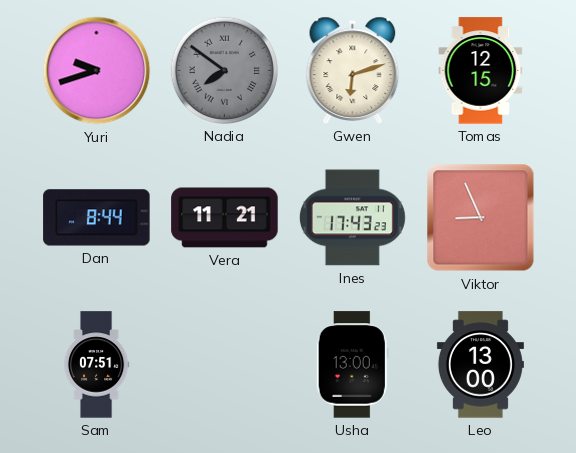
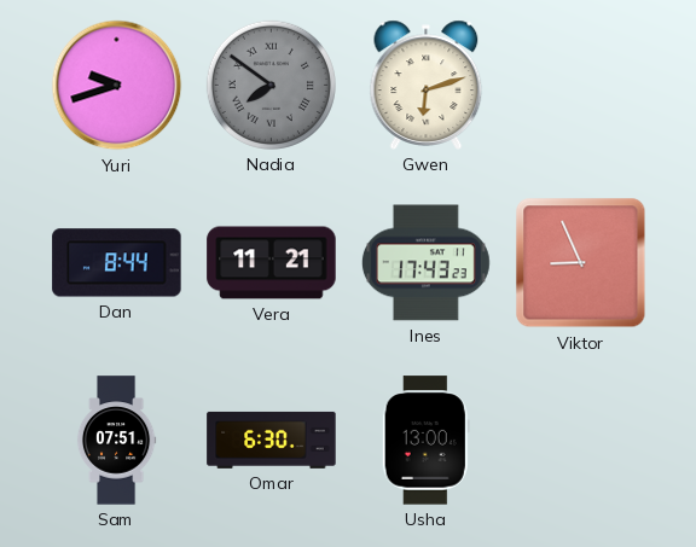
Tomas: 12:15 -> none
Omar: none -> 6:30
Leo: 13:00 -> none
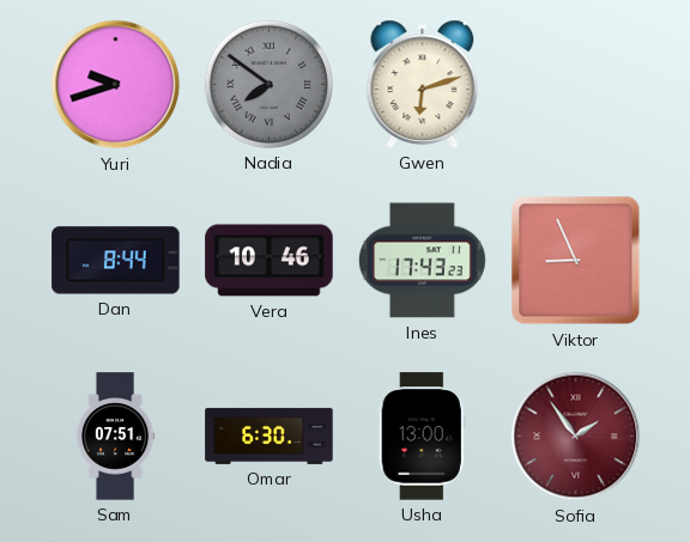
Vera: 11:21 -> 10:46
Sofia: none -> 1:54
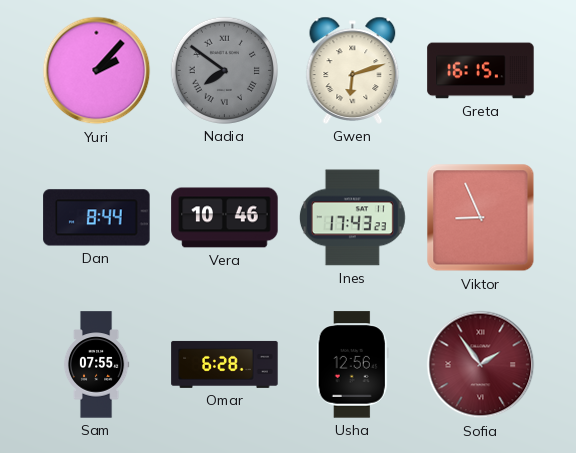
Yuri: 9:42 -> 2:07
Greta: none -> 16:15
Sam: 07:51 -> 07:55
Omar: 6:30 -> 6:28
Usha: 13:00 -> 12:56
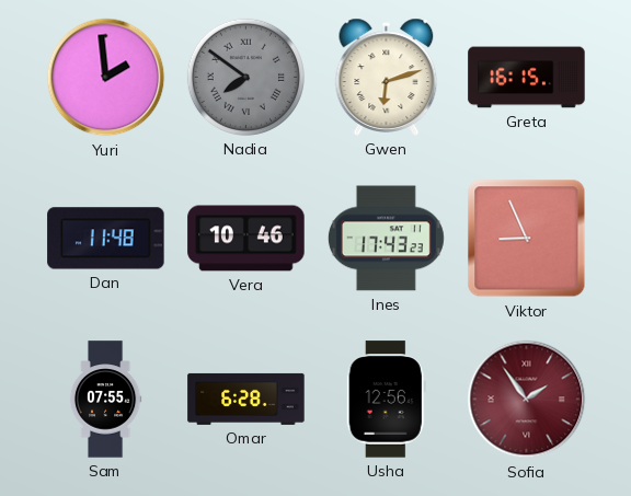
Yuri: 2:07 -> 1:59
Dan: 8:44 -> 11:48
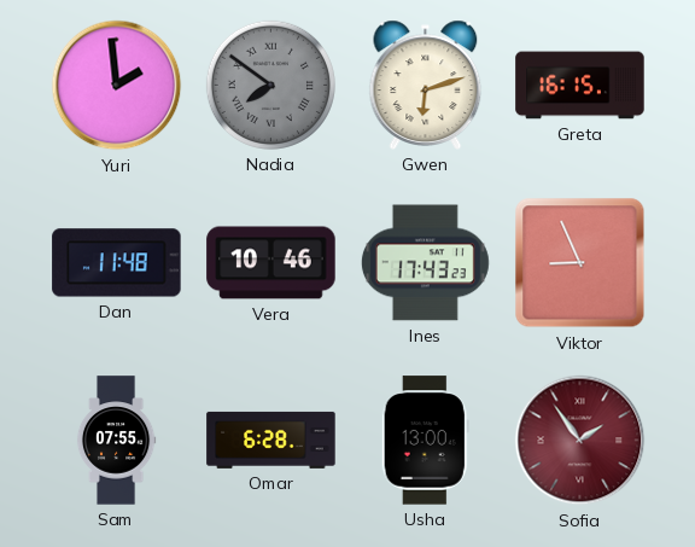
Usha: 12:56 -> 13:00
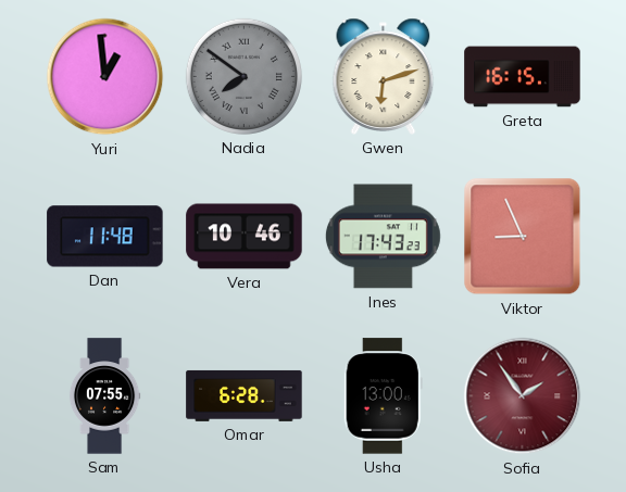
Yuri: 1:59 -> 12:59
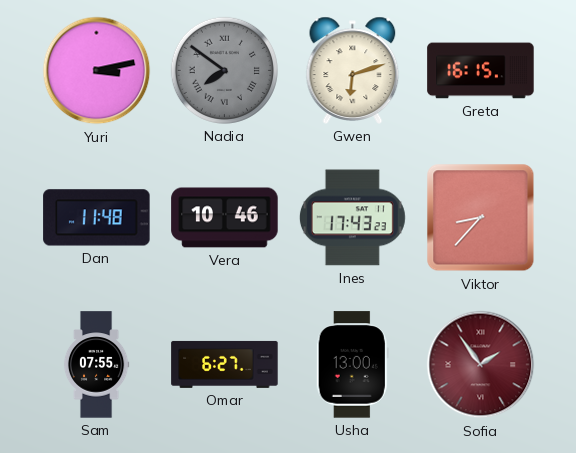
Yuri: 12:59 -> 3:13
Viktor: 8:56 -> 8:37
Omar: 6:28 -> 6:27
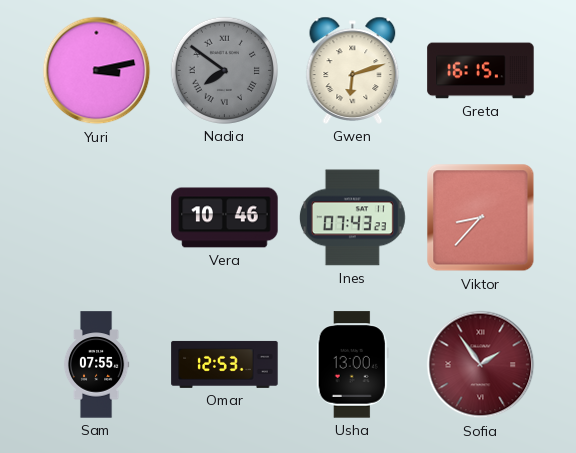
Dan: 11:48 -> none
Ines: 17:43 -> 07:43
Omar: 6:27 -> 12:53
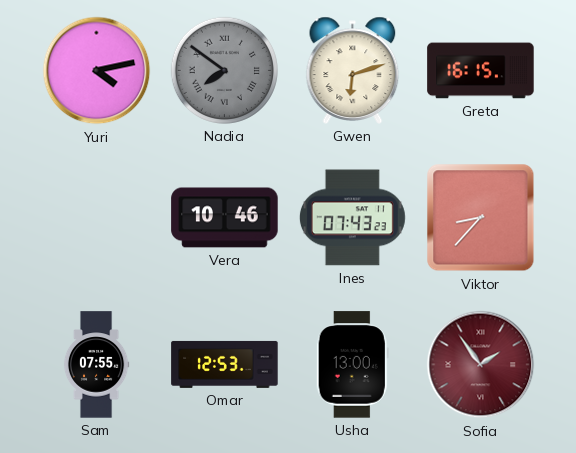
Yuri: 3:13 -> 4:13
